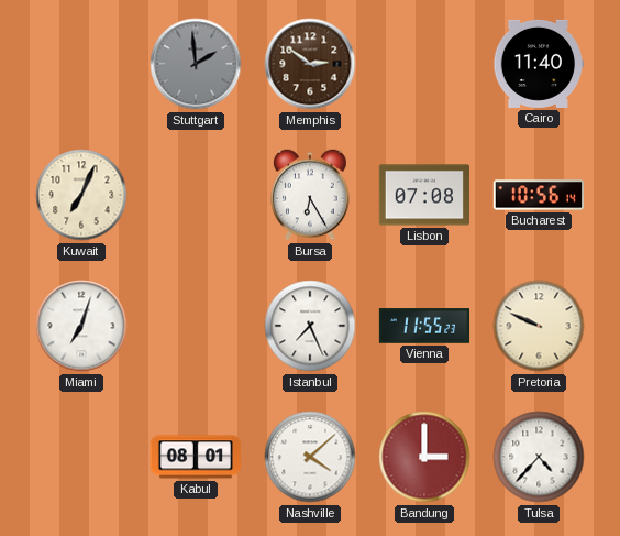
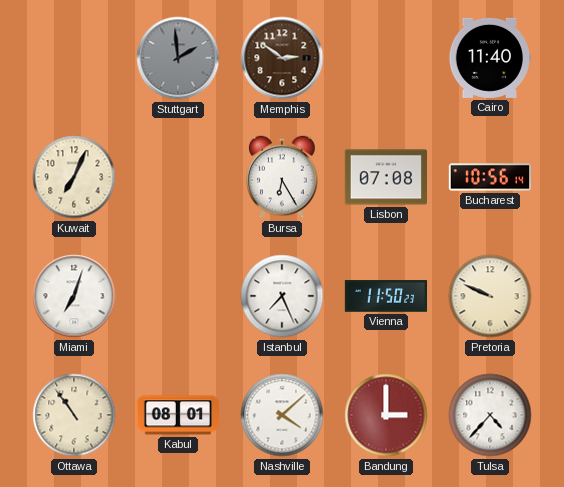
Vienna: 11:55 -> 11:50
Ottawa: none -> 10:54
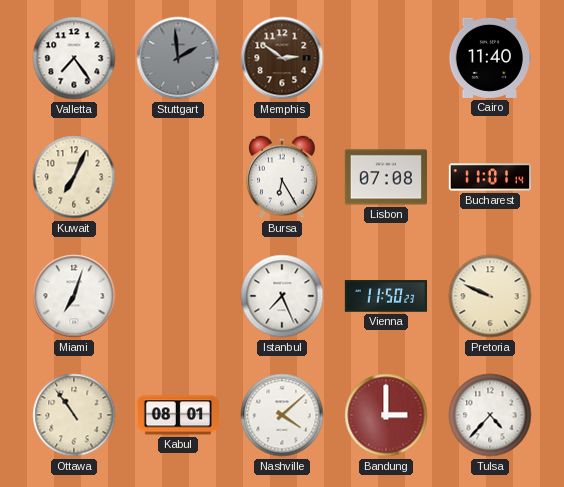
Valletta: none -> 7:24
Bucharest: 10:56 -> 11:01
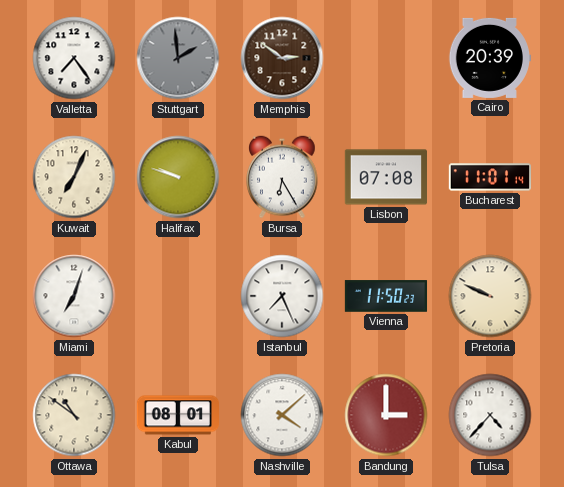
Cairo: 11:40 -> 20:39
Halifax: none -> 9:48
Ottawa: 10:54 -> 10:51
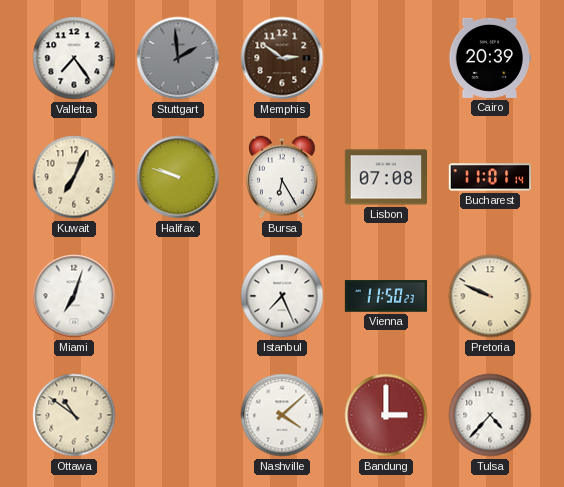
Kabul: 08:01 -> none
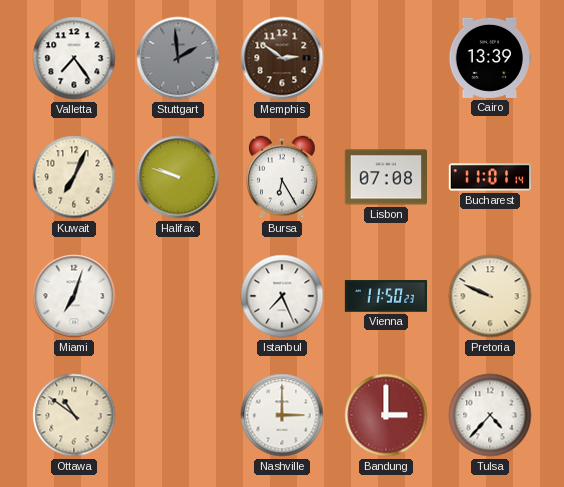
Cairo: 20:39 -> 13:39
Nashville: 4:08 -> 3:00
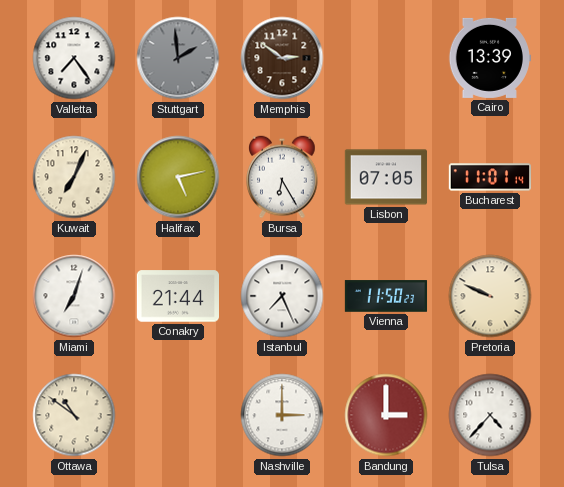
Halifax: 9:48 -> 5:13
Lisbon: 07:08 -> 07:05
Conakry: none -> 21:44
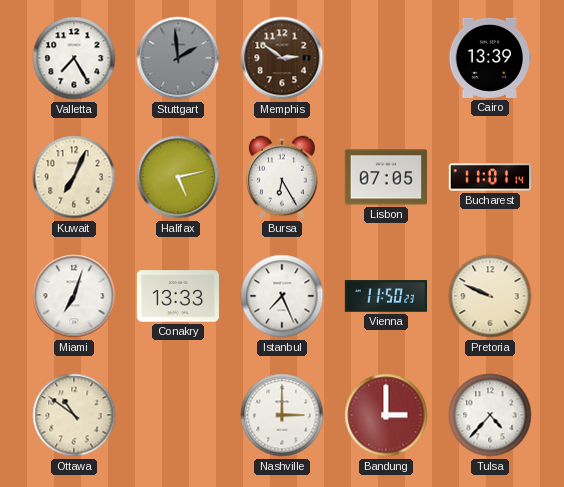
Valletta: 7:24 -> 7:25
Conakry: 21:44 -> 13:33
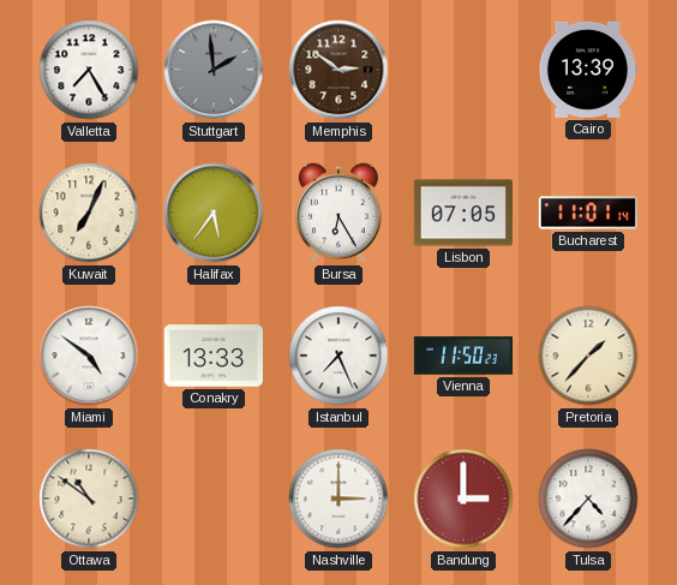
Halifax: 5:13 -> 5:36
Miami: 7:03 -> 4:51
Pretoria: 9:49 -> 1:37
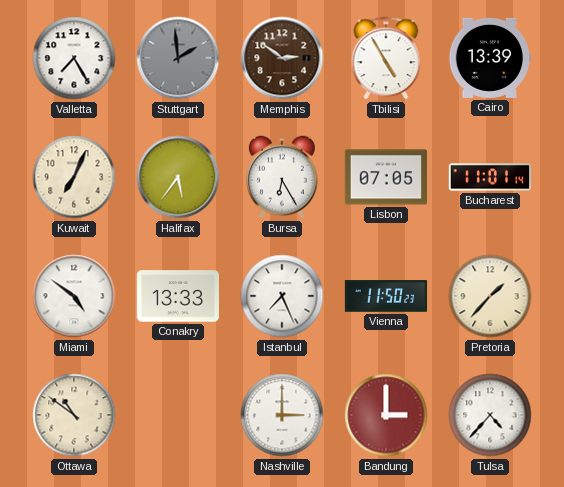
Tbilisi: none -> 4:55
